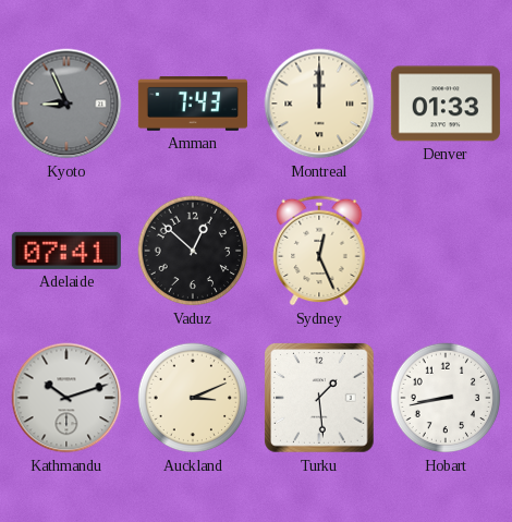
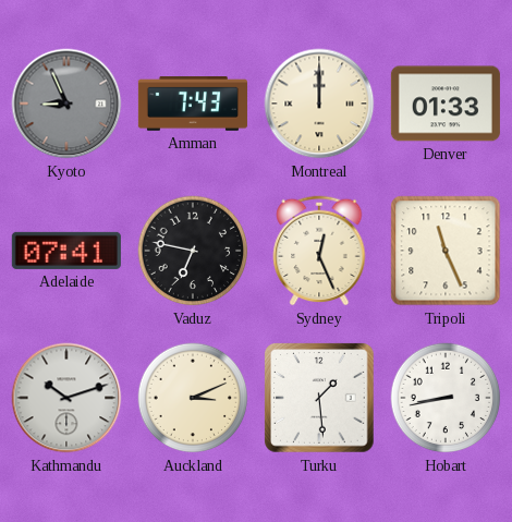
Vaduz: 12:52 -> 6:47
Tripoli: none -> 11:26
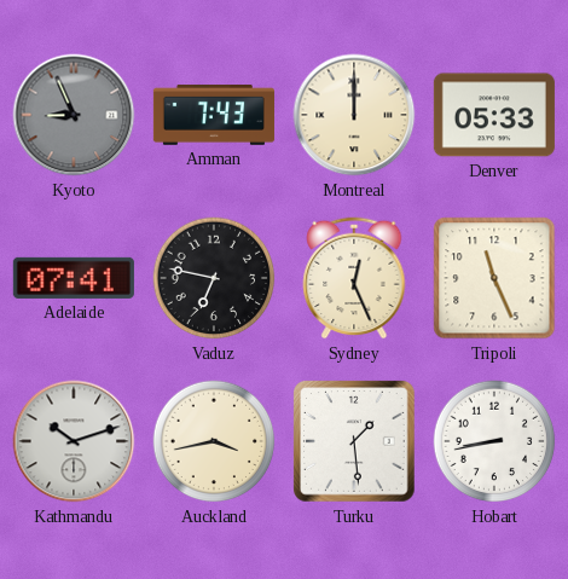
Denver: 01:33 -> 05:33
Auckland: 3:11 -> 3:43
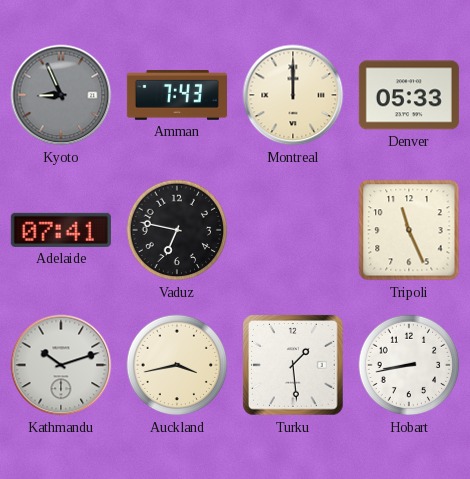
Sydney: 12:26 -> none
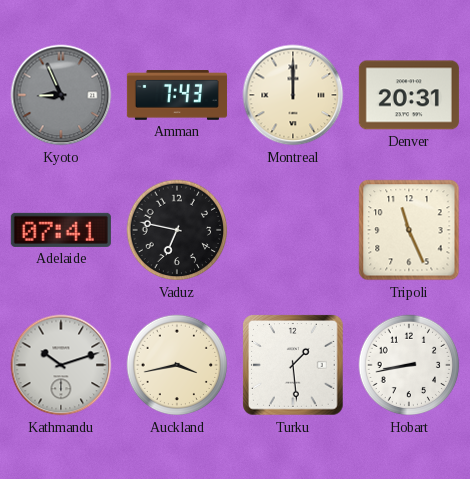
Denver: 05:33 -> 20:31
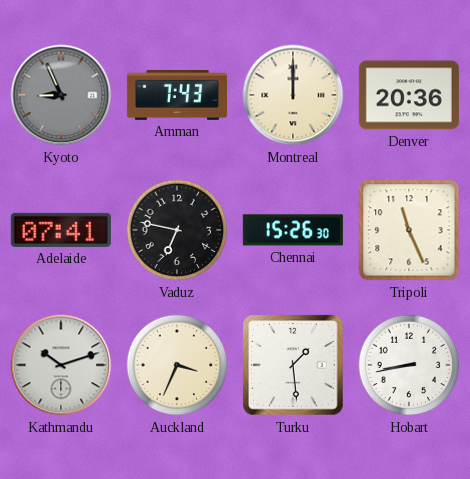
Denver: 20:31 -> 20:36
Chennai: none -> 15:26
Auckland: 3:43 -> 3:34
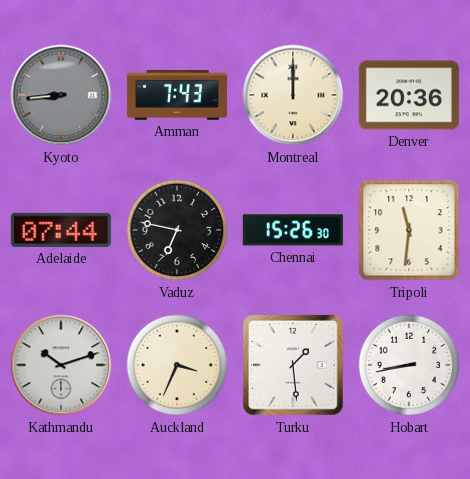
Kyoto: 8:56 -> 8:44
Adelaide: 07:41 -> 07:44
Tripoli: 11:26 -> 11:31
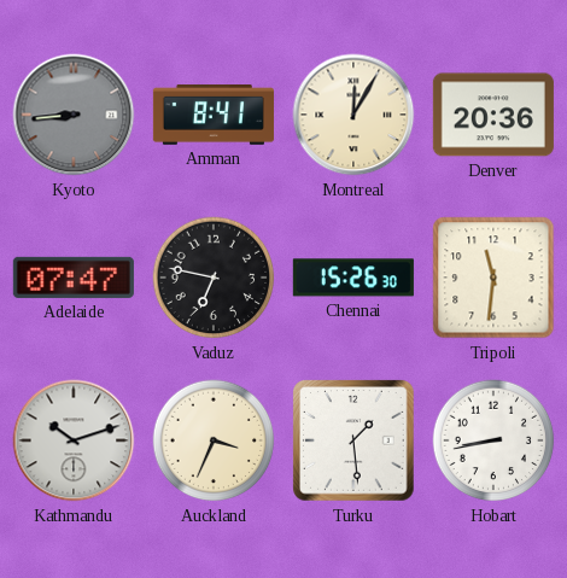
Amman: 7:43 -> 8:41
Montreal: 12:00 -> 12:05
Adelaide: 07:44 -> 07:47
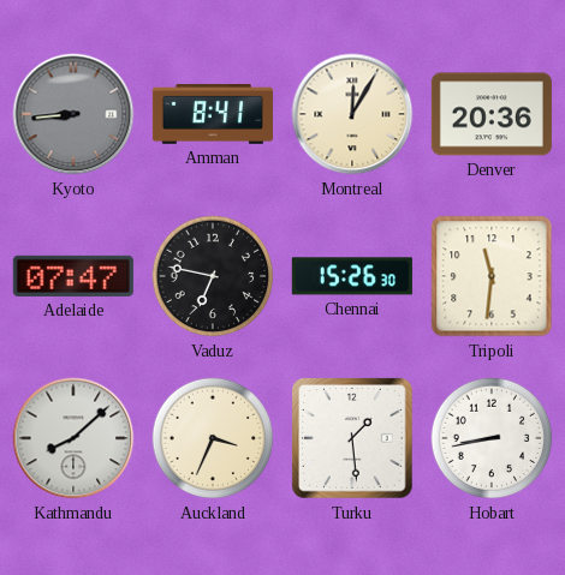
Kathmandu: 10:12 -> 8:08
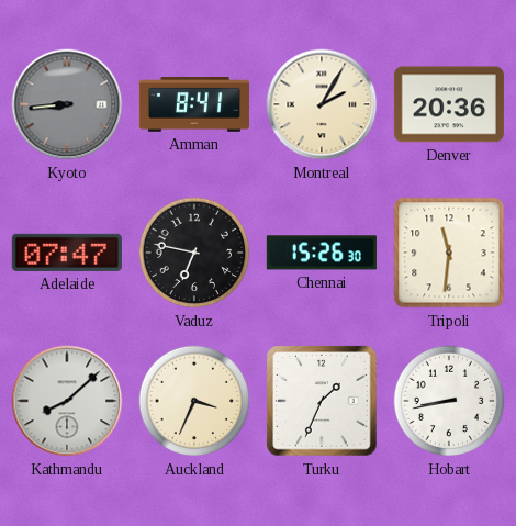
Montreal: 12:05 -> 2:05
Turku: 1:29 -> 1:34
